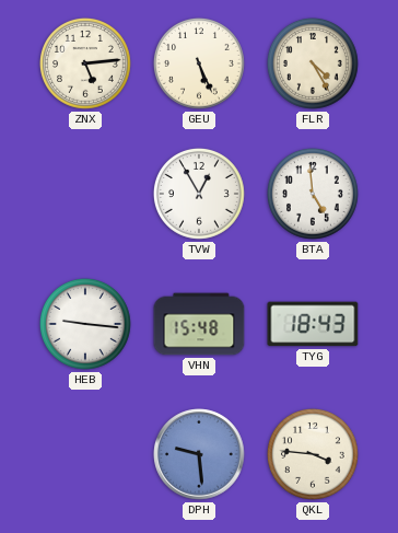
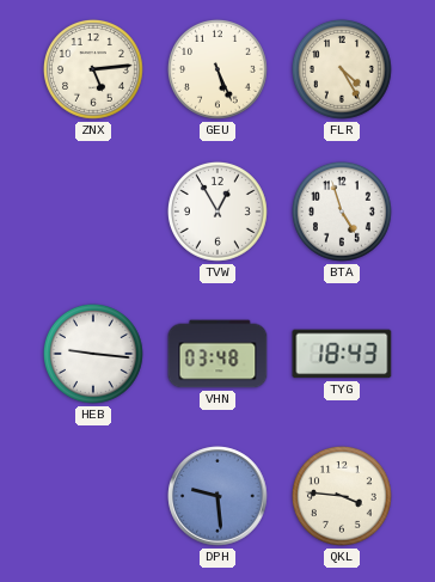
BTA: 4:59 -> 4:57
VHN: 15:48 -> 03:48
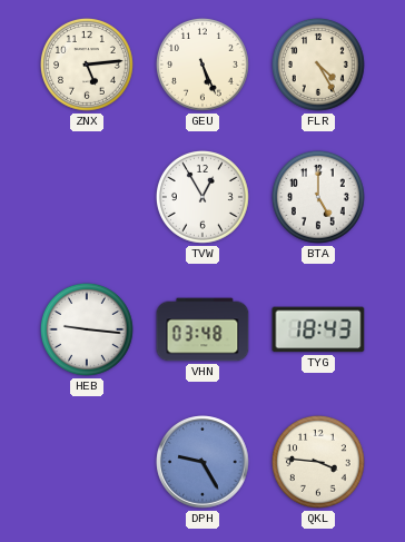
BTA: 4:57 -> 5:00
DPH: 9:29 -> 9:25
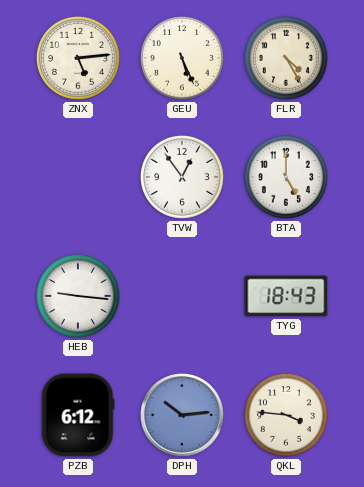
TVW: 12:55 -> 12:54
VHN: 03:48 -> none
PZB: none -> 6:12
DPH: 9:25 -> 10:14
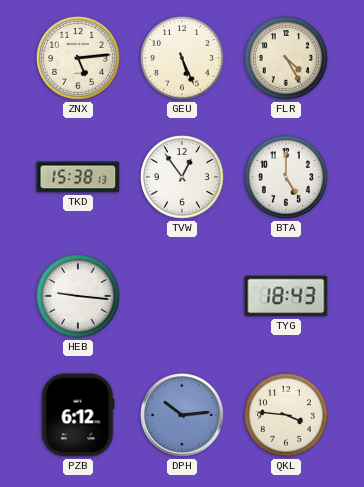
TKD: none -> 15:38
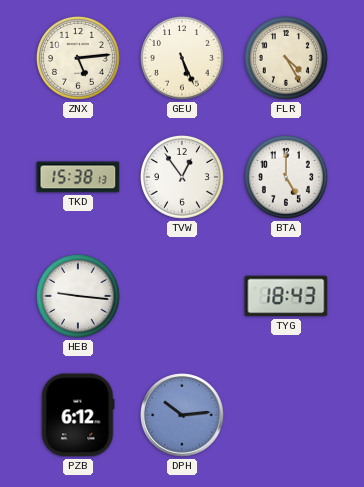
QKL: 3:46 -> none
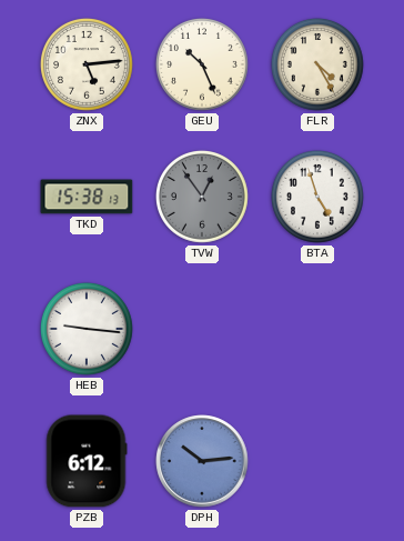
GEU: 5:26 -> 10:26
TVW dial: white -> grey
BTA: 5:00 -> 4:57
TYG: 18:43 -> none
